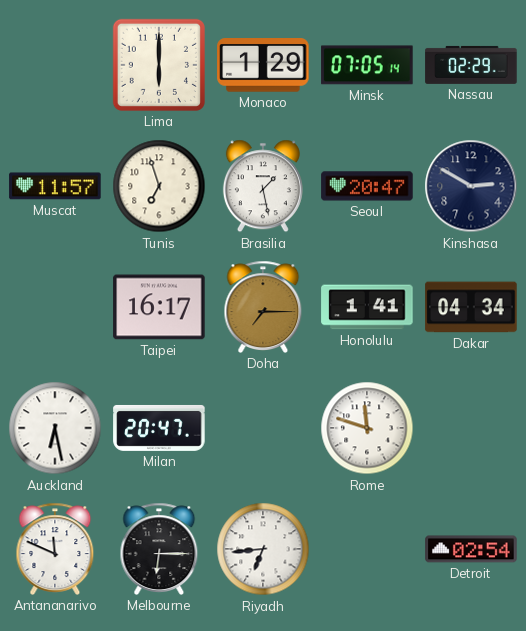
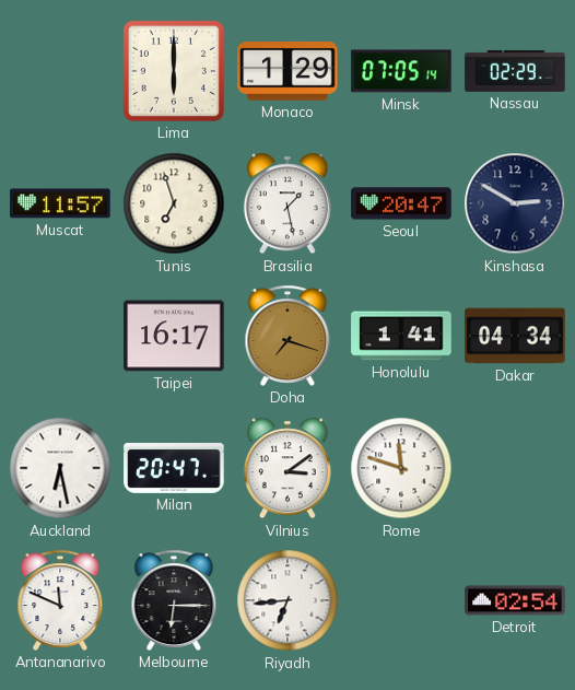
Doha: 7:15 -> 7:18
Vilnius: none -> 3:09
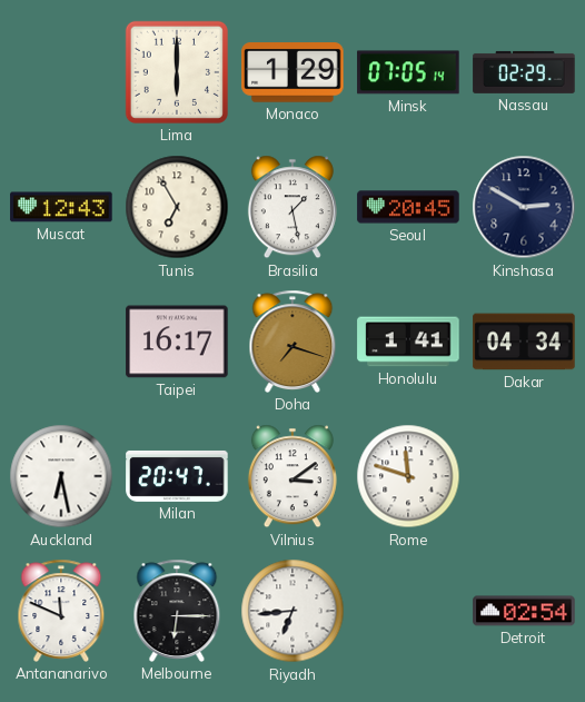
Muscat: 11:57 -> 12:43
Tunis: 6:57 -> 6:55
Seoul: 20:47 -> 20:45
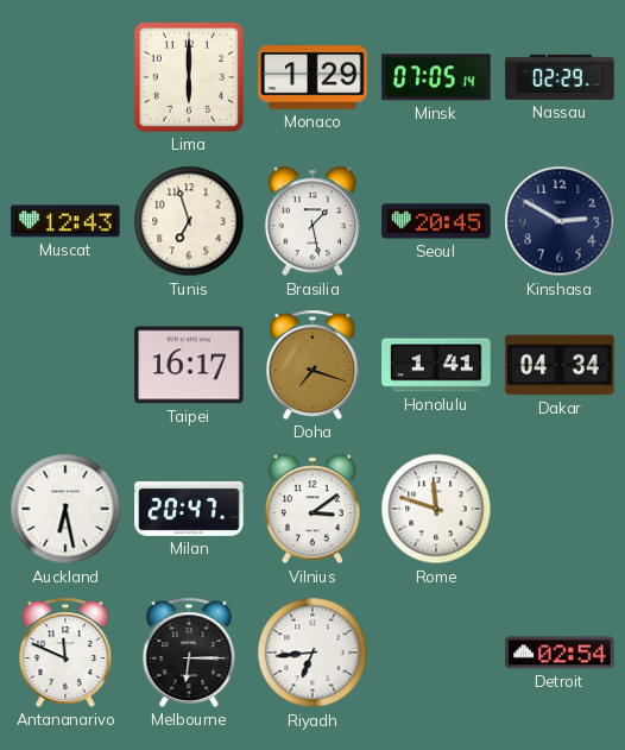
Tunis: 6:55 -> 6:57
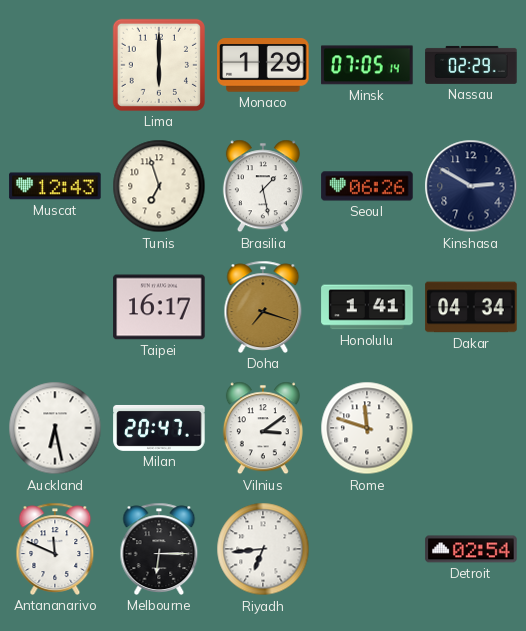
Seoul: 20:45 -> 06:26
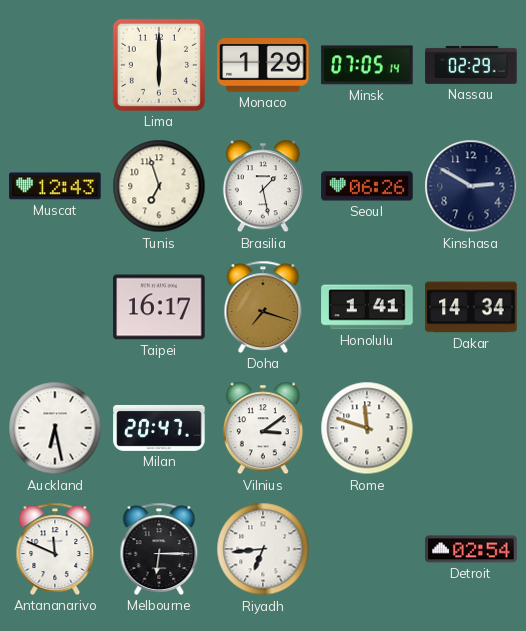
Dakar: 04:34 -> 14:34
